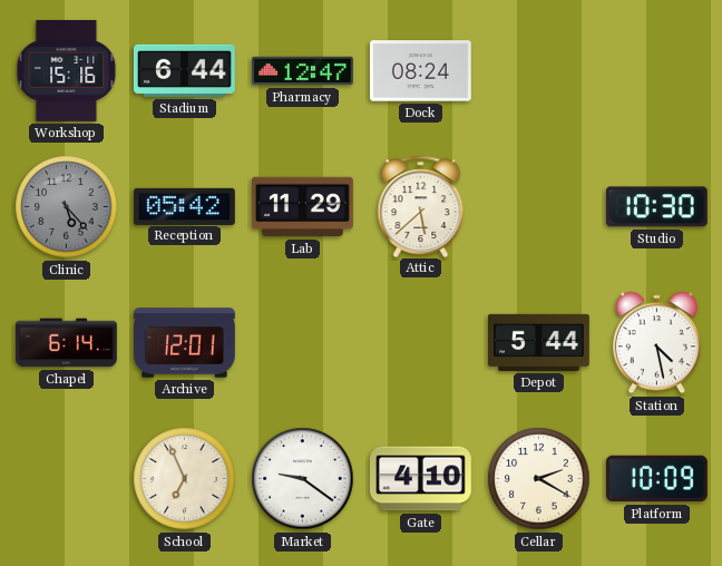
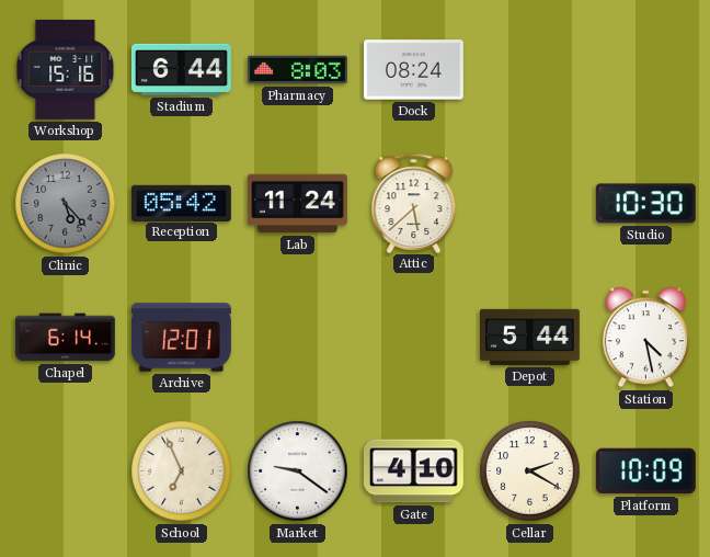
Pharmacy: 12:47 -> 8:03
Lab: 11:29 -> 11:24
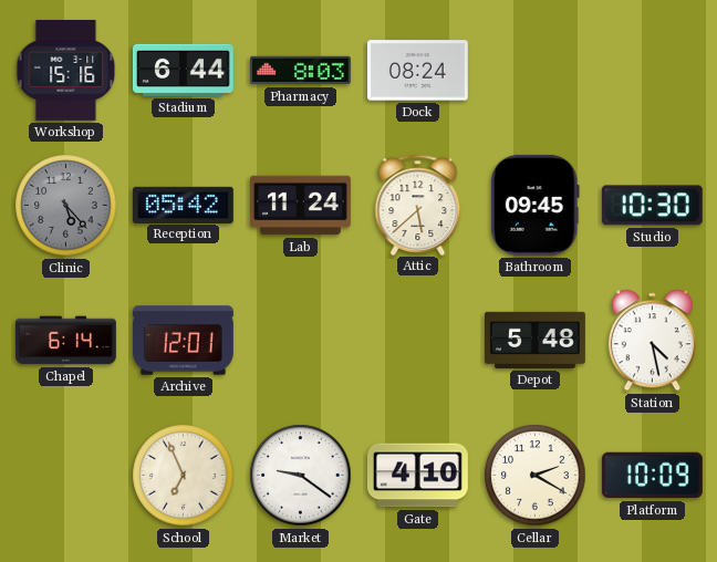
Bathroom: none -> 09:45
Depot: 5:44 -> 5:48
